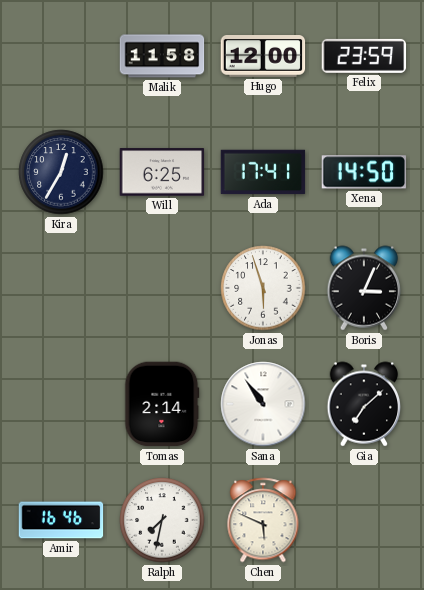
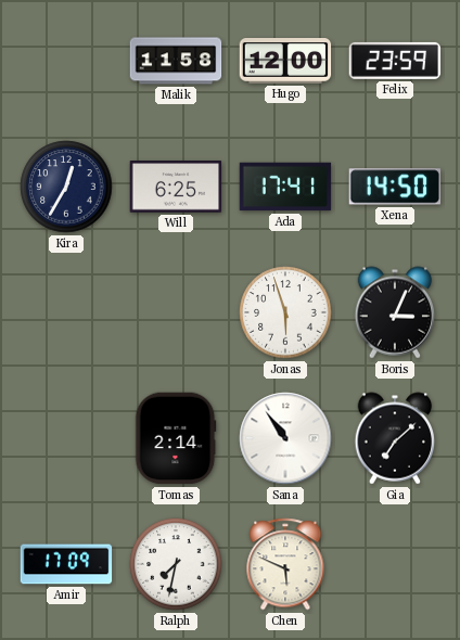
Amir: 16:46 -> 17:09
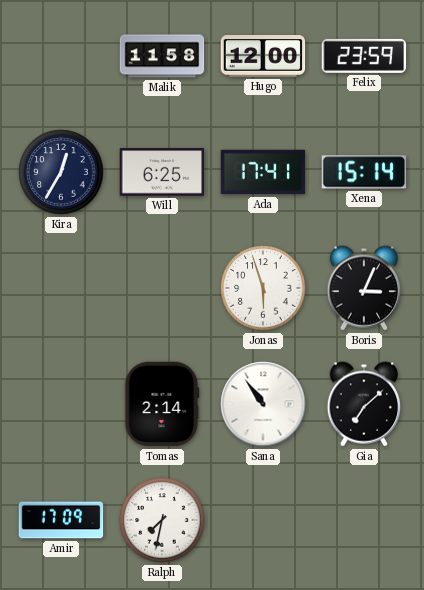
Xena: 14:50 -> 15:14
Chen: 5:49 -> none
